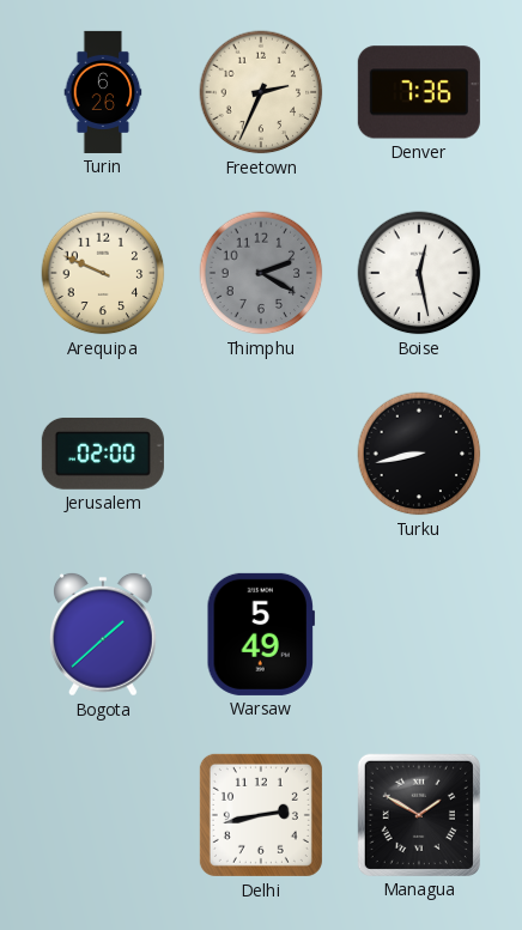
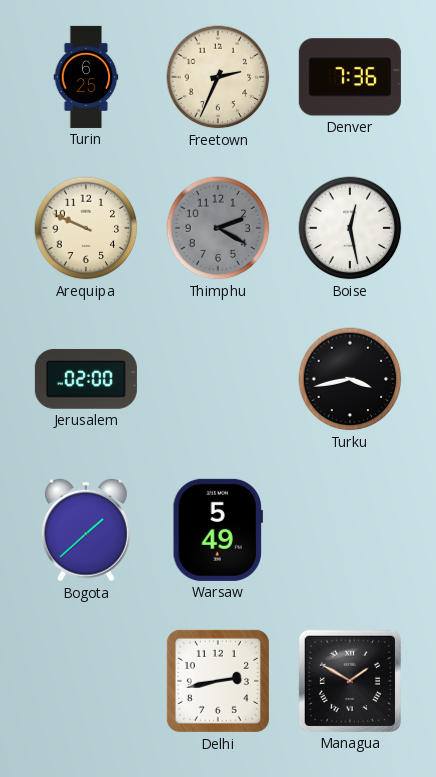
Turin: 6:26 -> 6:25
Turku: 8:43 -> 3:43
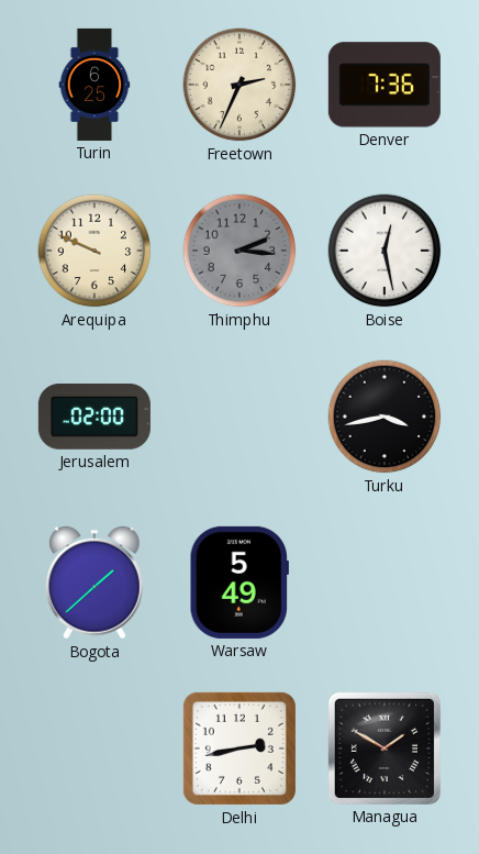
Thimphu: 2:20 -> 2:16
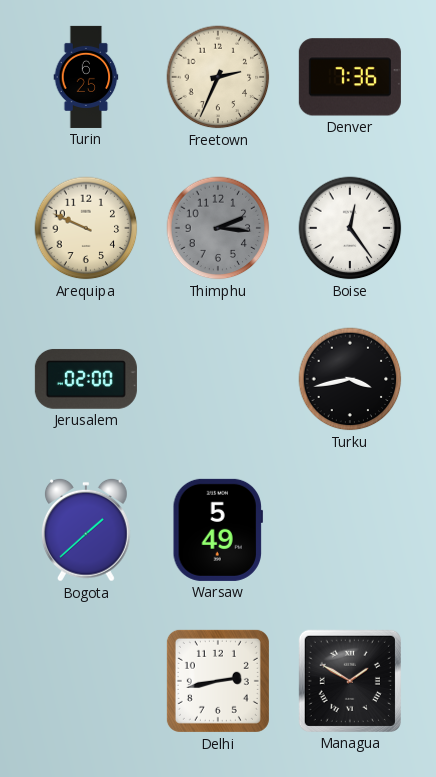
Boise: 12:28 -> 12:24
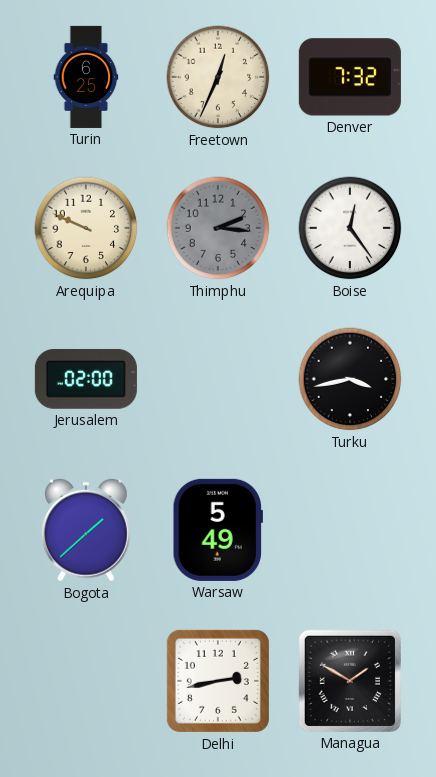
Freetown: 2:34 -> 12:34
Denver: 7:36 -> 7:32
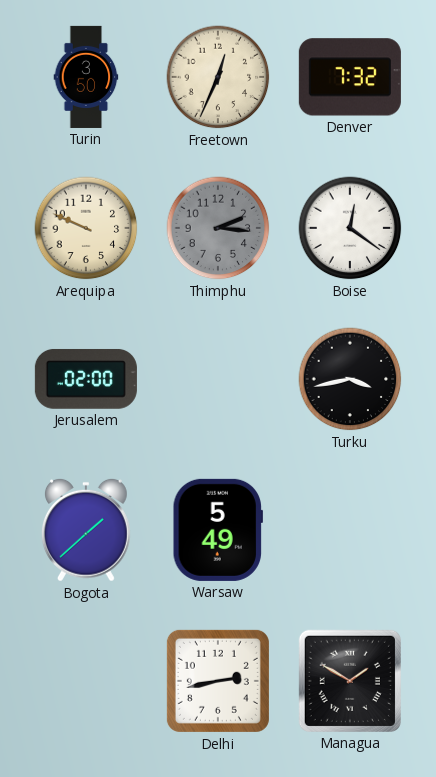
Turin: 6:25 -> 3:50
Boise: 12:24 -> 12:21
